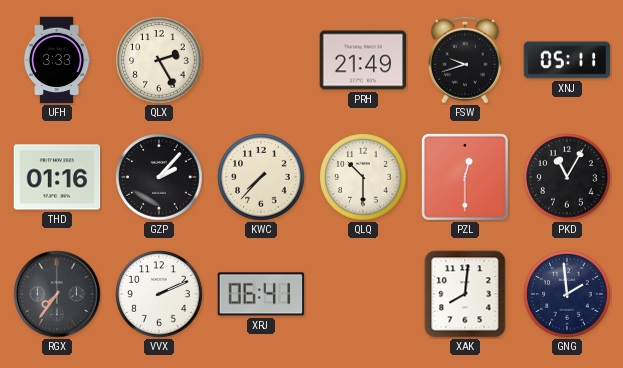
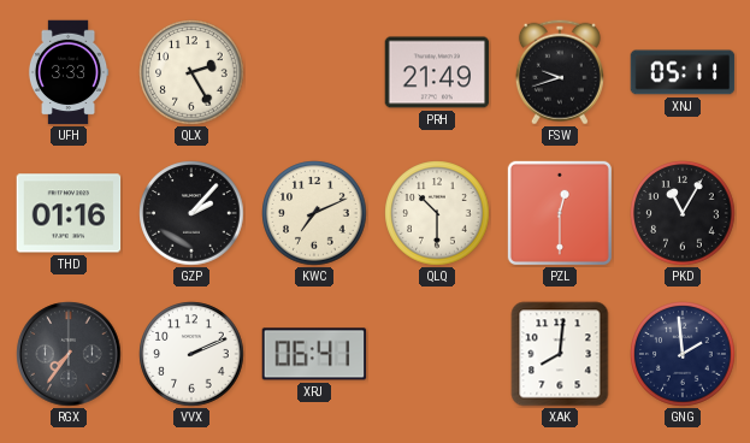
KWC: 7:37 -> 7:11
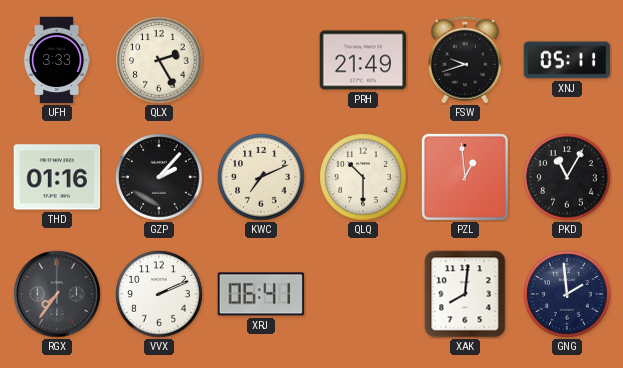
PZL: 12:30 -> 12:59
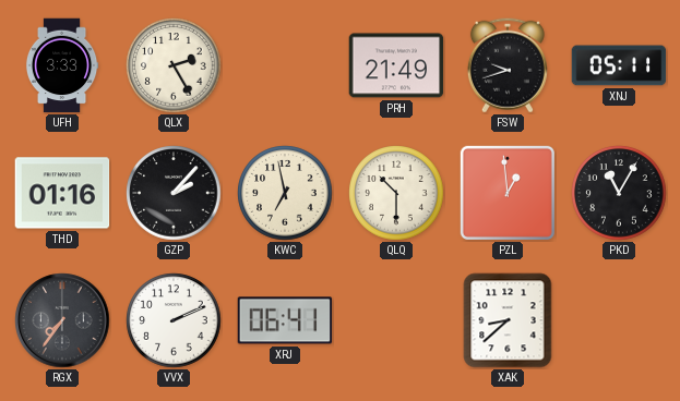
KWC: 7:11 -> 6:58
XAK: 8:01 -> 8:38
GNG: 1:59 -> none
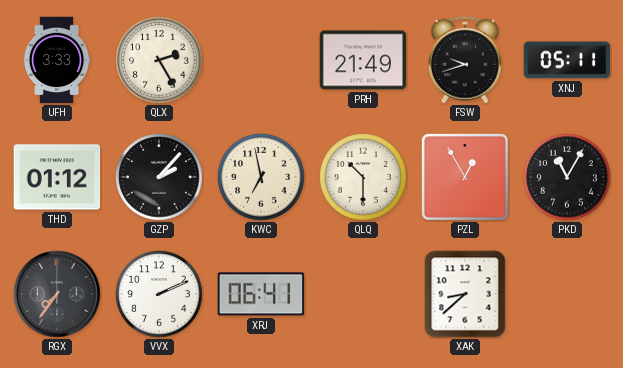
THD: 01:16 -> 01:12
PZL: 12:59 -> 12:55
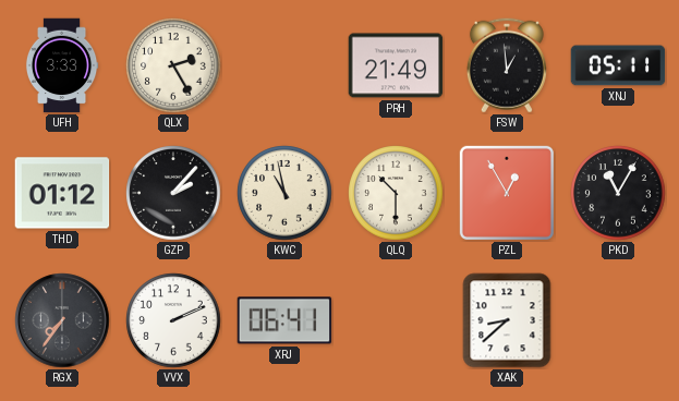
FSW: 9:42 -> 12:59
KWC: 6:58 -> 10:58
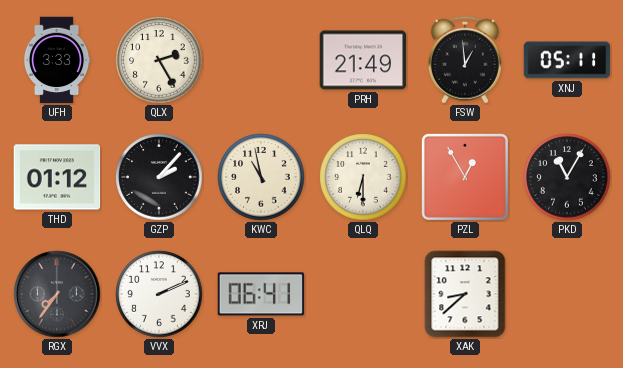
QLQ: 10:30 -> 6:30
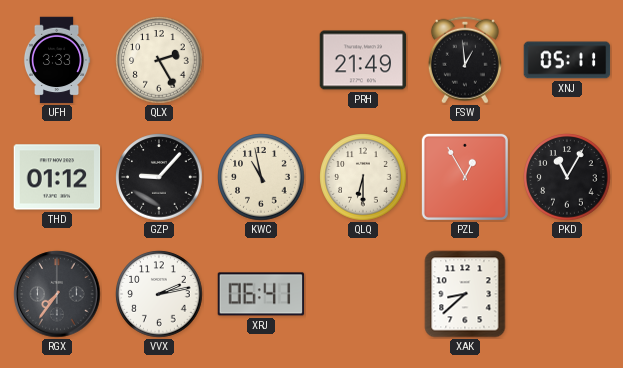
GZP: 2:07 -> 9:07
VVX: 2:11 -> 2:13
